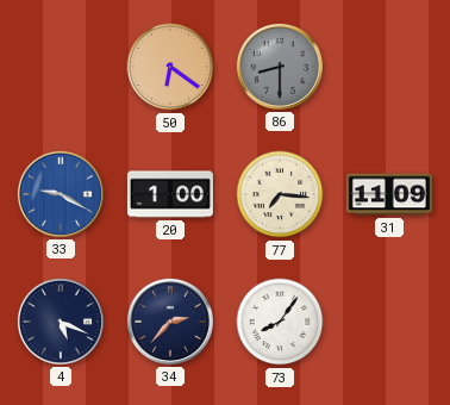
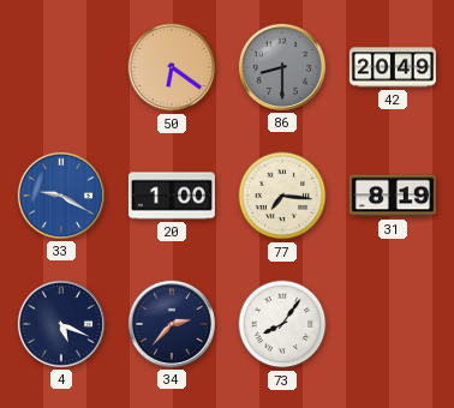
42: none -> 20:49
31: 11:09 -> 8:19
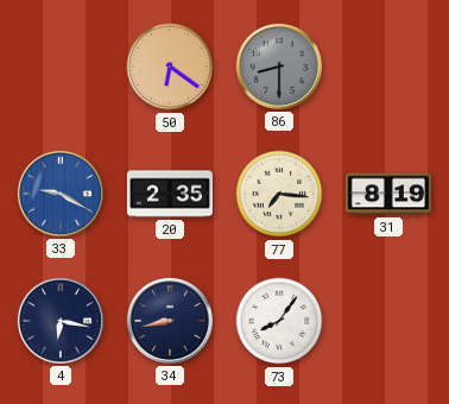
42: 20:49 -> none
20: 1:00 -> 2:35
4: 5:19 -> 6:17
34: 2:37 -> 8:43
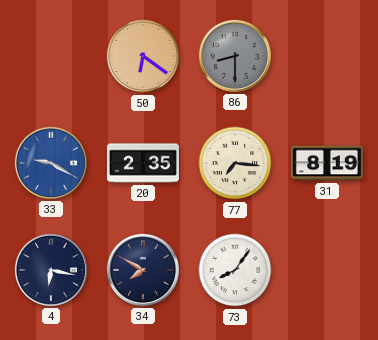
34: 8:43 -> 7:50
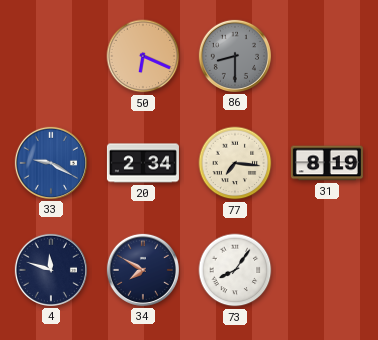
50: 6:21 -> 6:19
20: 2:35 -> 2:34
4: 6:17 -> 11:48
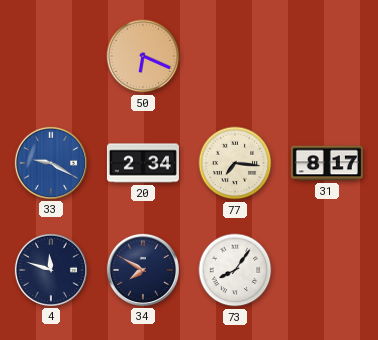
86: 8:30 -> none
31: 8:19 -> 8:17
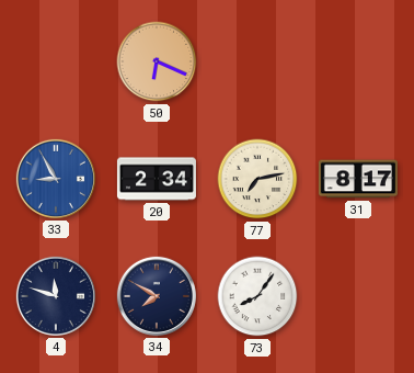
33: 9:20 -> 8:55
77: 7:16 -> 7:13
